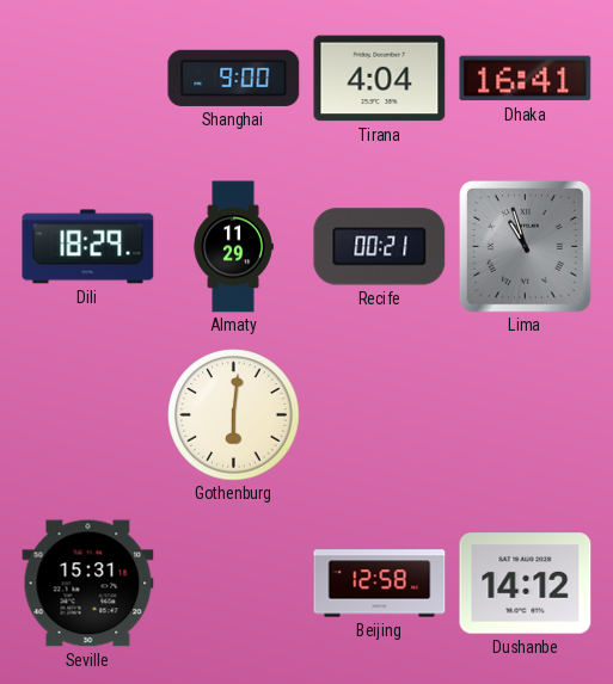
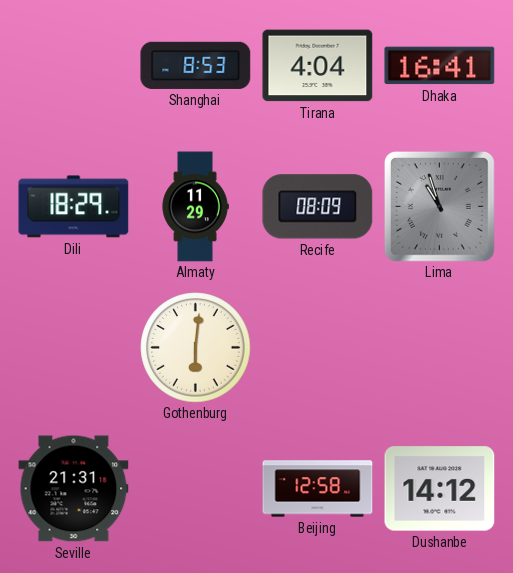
Shanghai: 9:00 -> 8:53
Recife: 00:21 -> 08:09
Seville: 15:31 -> 21:31
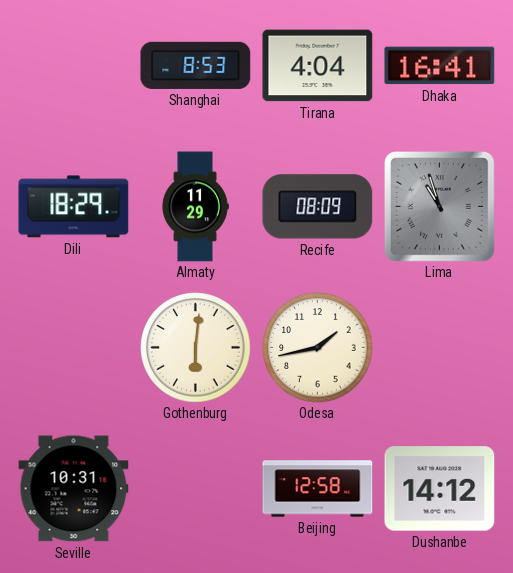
Odesa: none -> 1:43
Seville: 21:31 -> 10:31
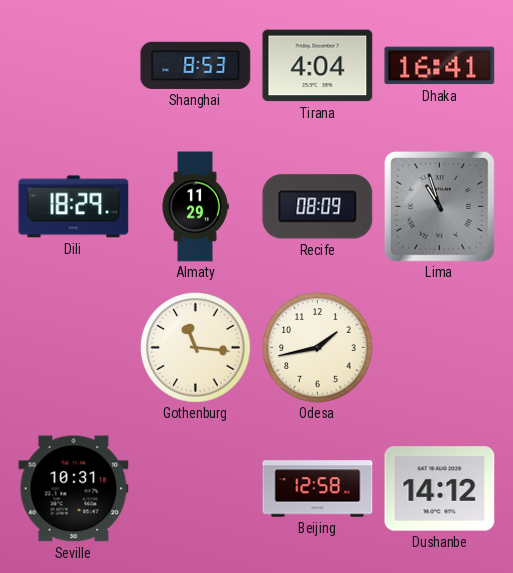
Gothenburg: 6:01 -> 11:16
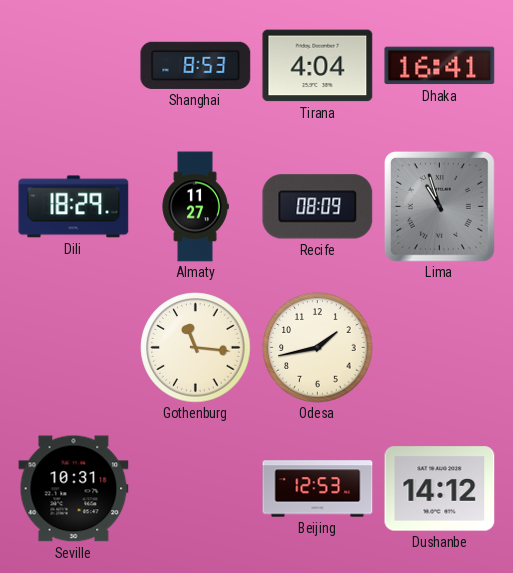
Almaty: 11:29 -> 11:27
Beijing: 12:58 -> 12:53
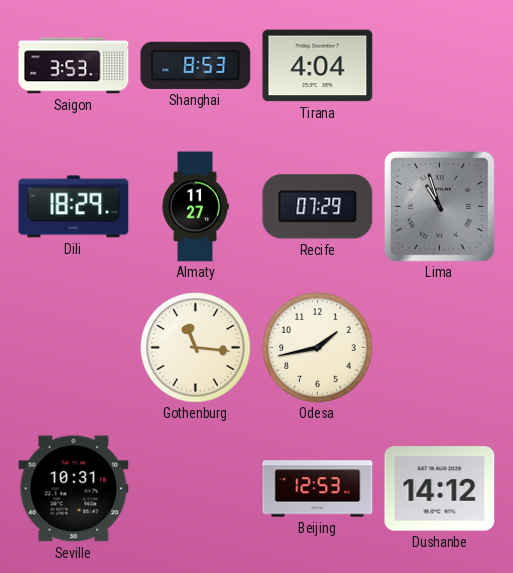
Saigon: none -> 3:53
Dhaka: 16:41 -> none
Recife: 08:09 -> 07:29
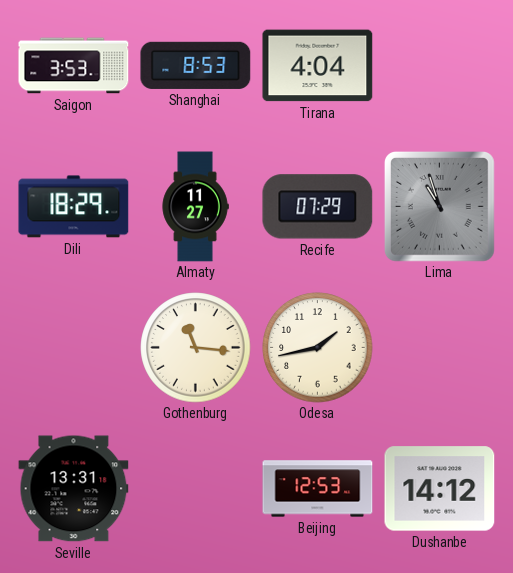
Seville: 10:31 -> 13:31
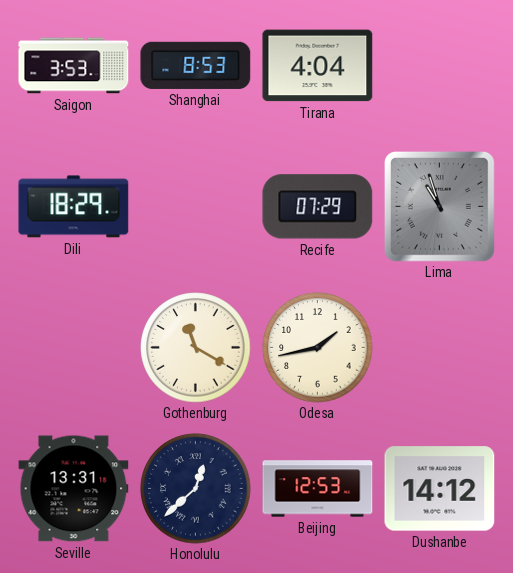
Almaty: 11:27 -> none
Gothenburg: 11:16 -> 11:20
Honolulu: none -> 12:38
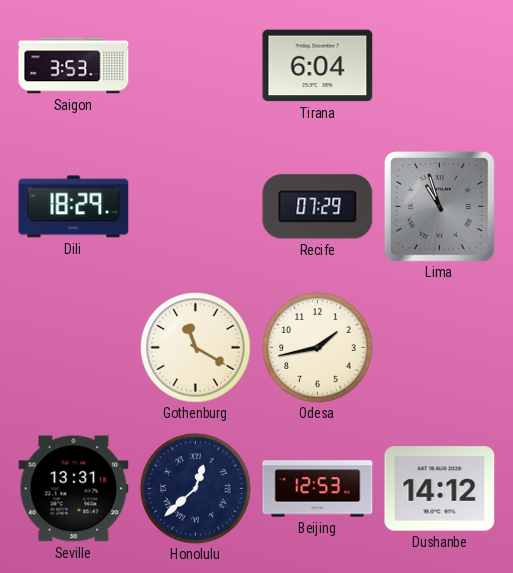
Shanghai: 8:53 -> none
Tirana: 4:04 -> 6:04
